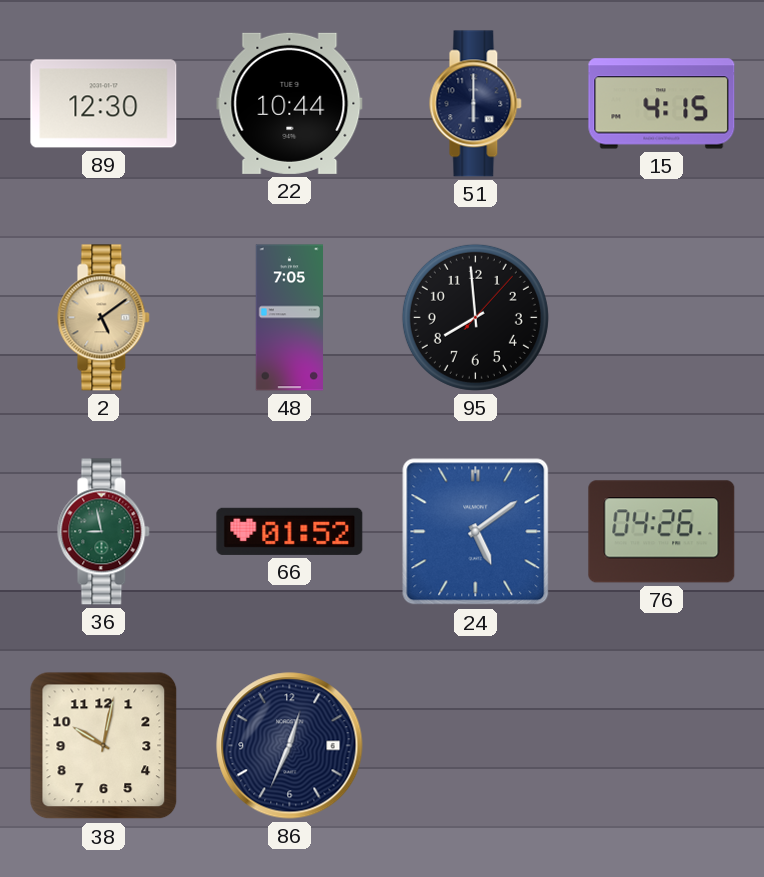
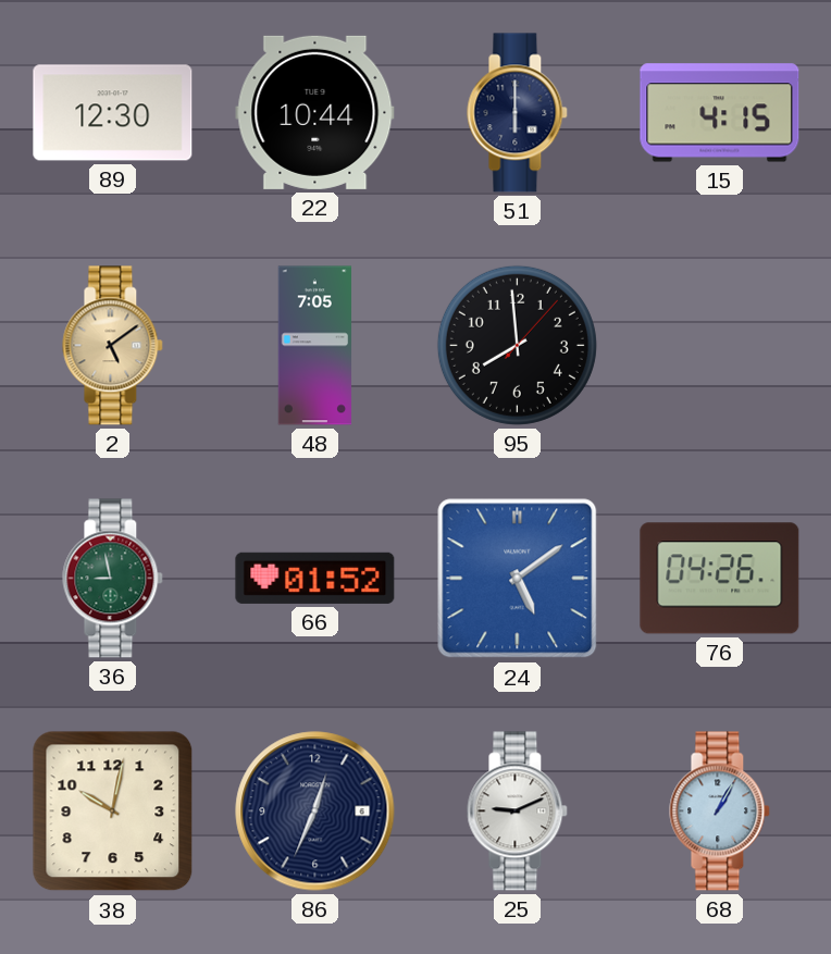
25: none -> 9:11
68: none -> 1:05
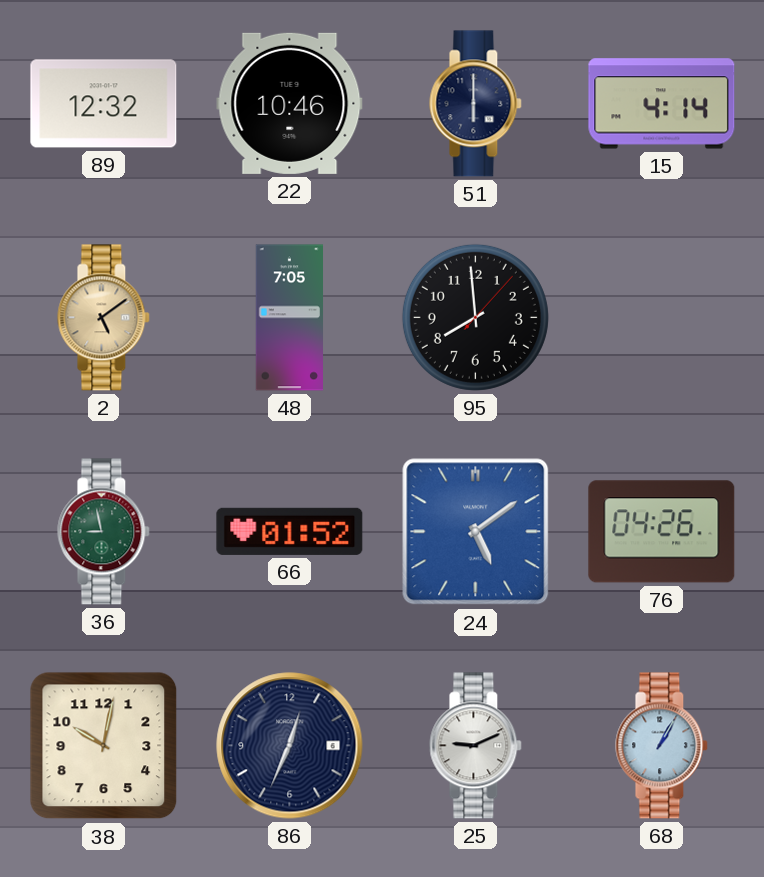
89: 12:30 -> 12:32
22: 10:44 -> 10:46
15: 4:15 -> 4:14
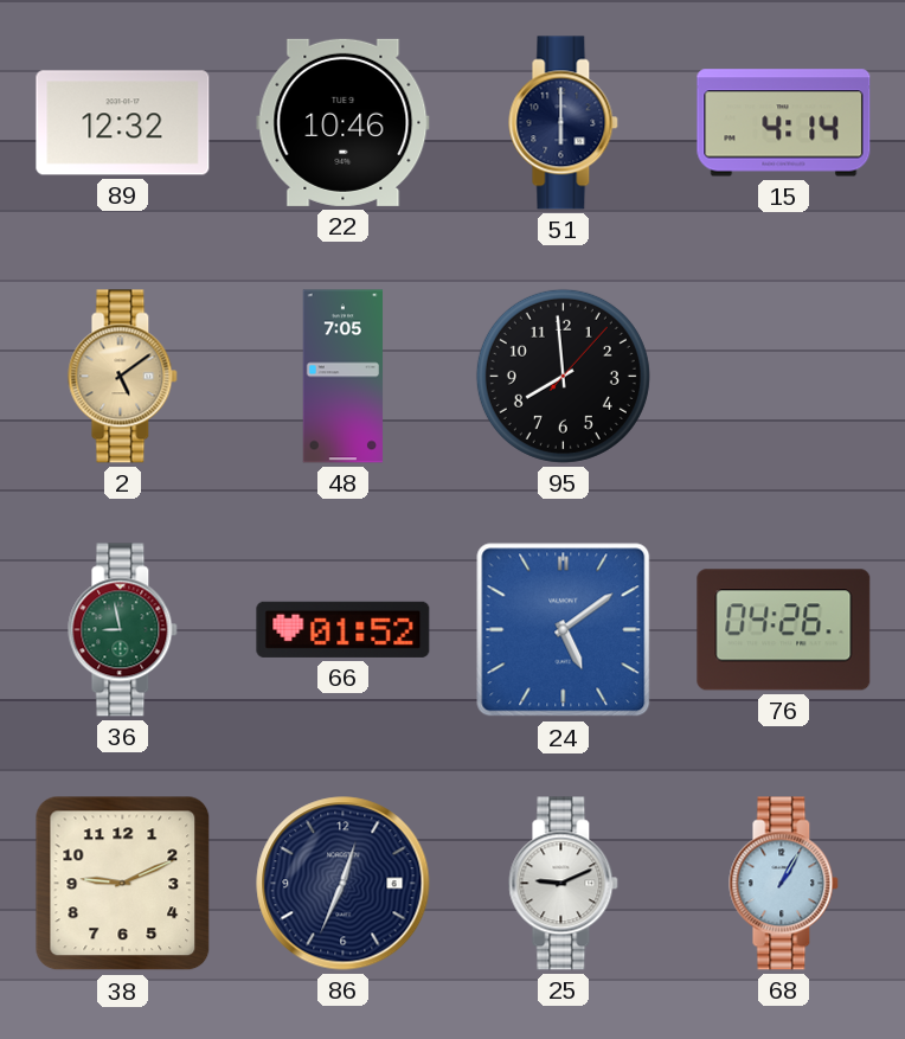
38: 10:02 -> 9:11
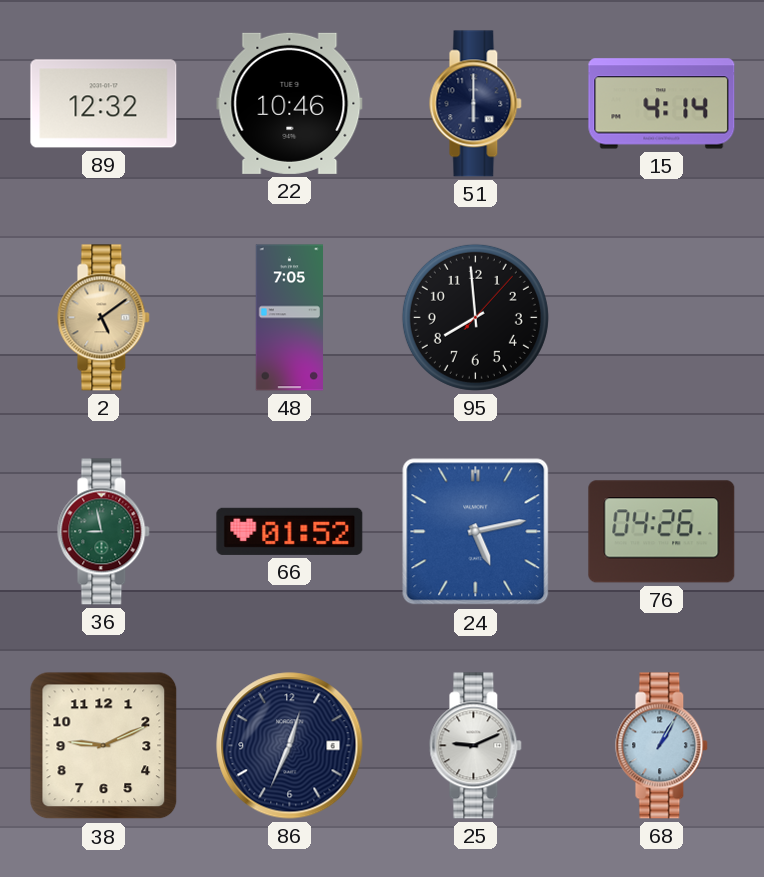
24: 5:09 -> 5:13
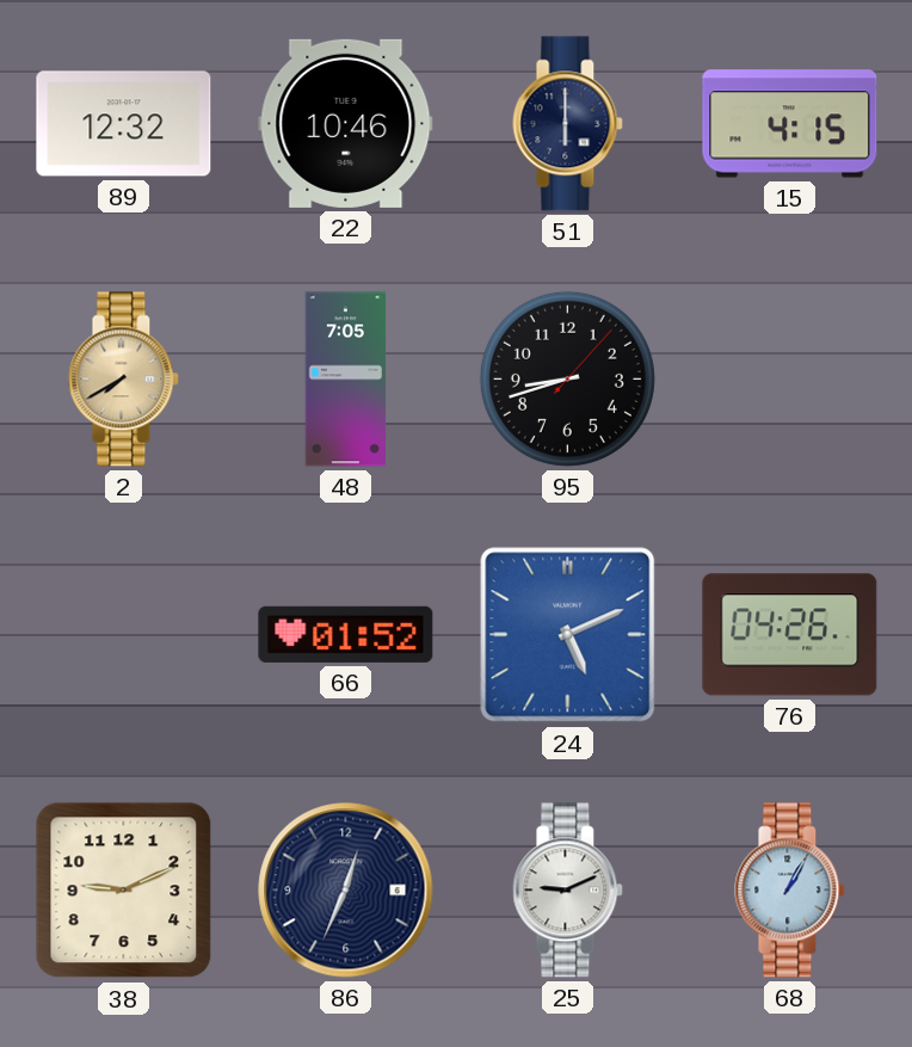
15: 4:14 -> 4:15
2: 5:09 -> 7:40
95: 7:59 -> 8:42
36: 8:58 -> none
24: 5:13 -> 5:11
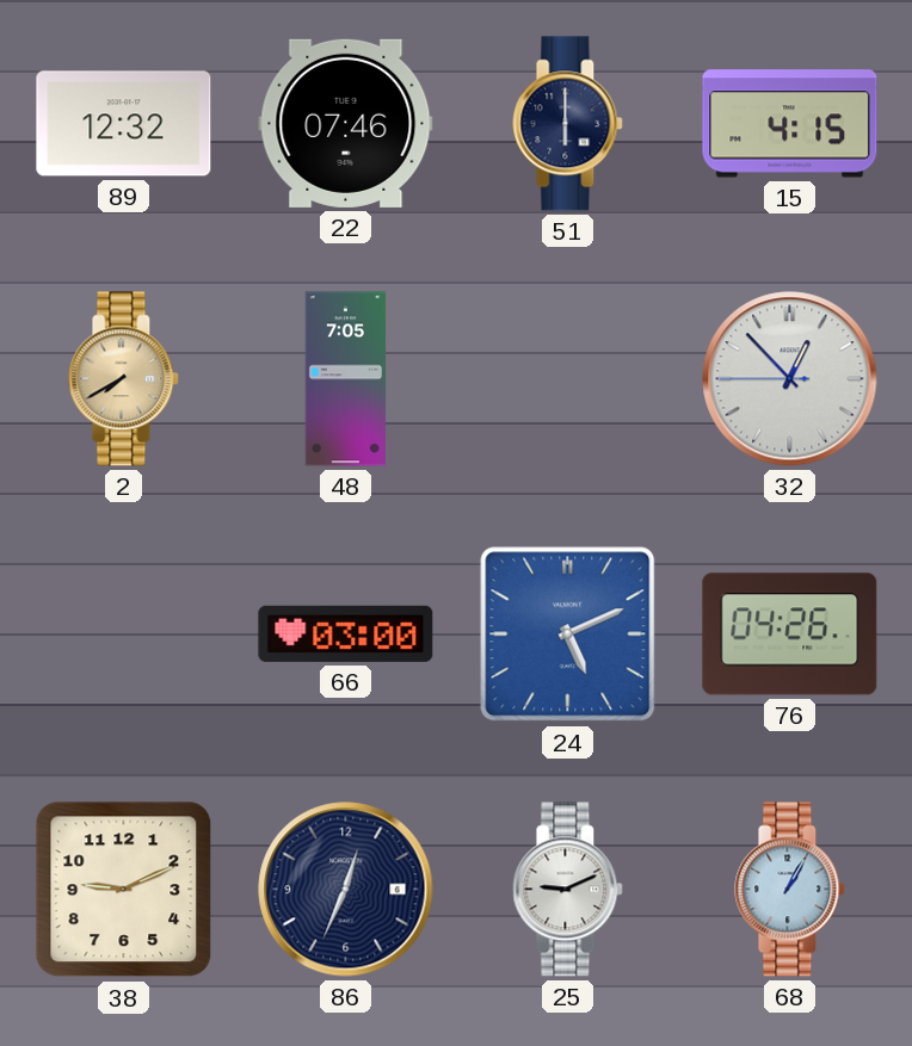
22: 10:46 -> 07:46
95: 8:42 -> none
32: none -> 12:52
66: 01:52 -> 03:00
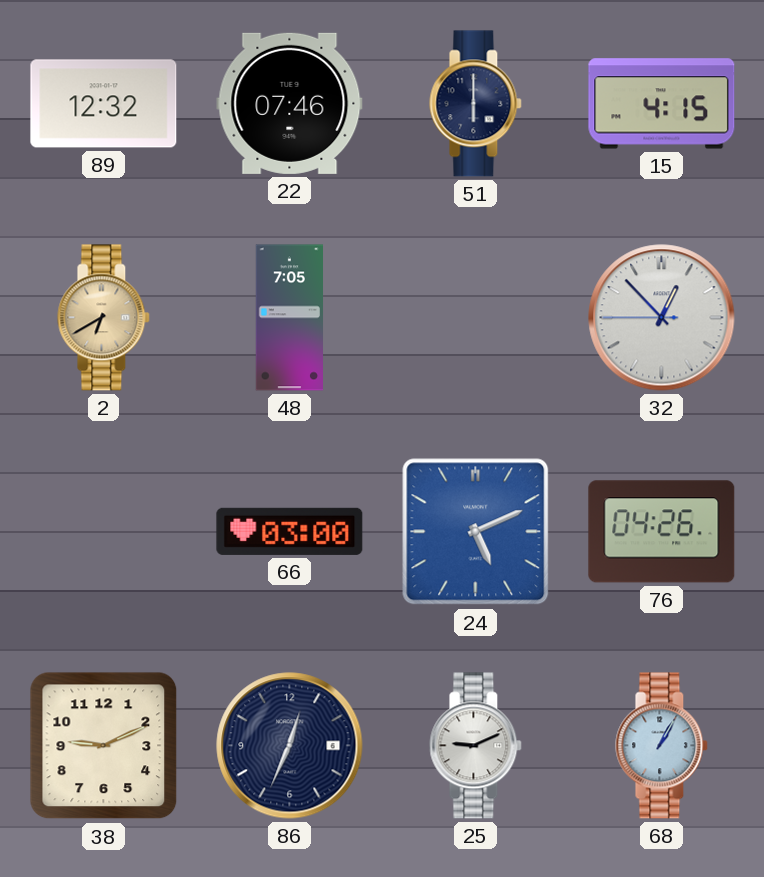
2: 7:40 -> 6:40
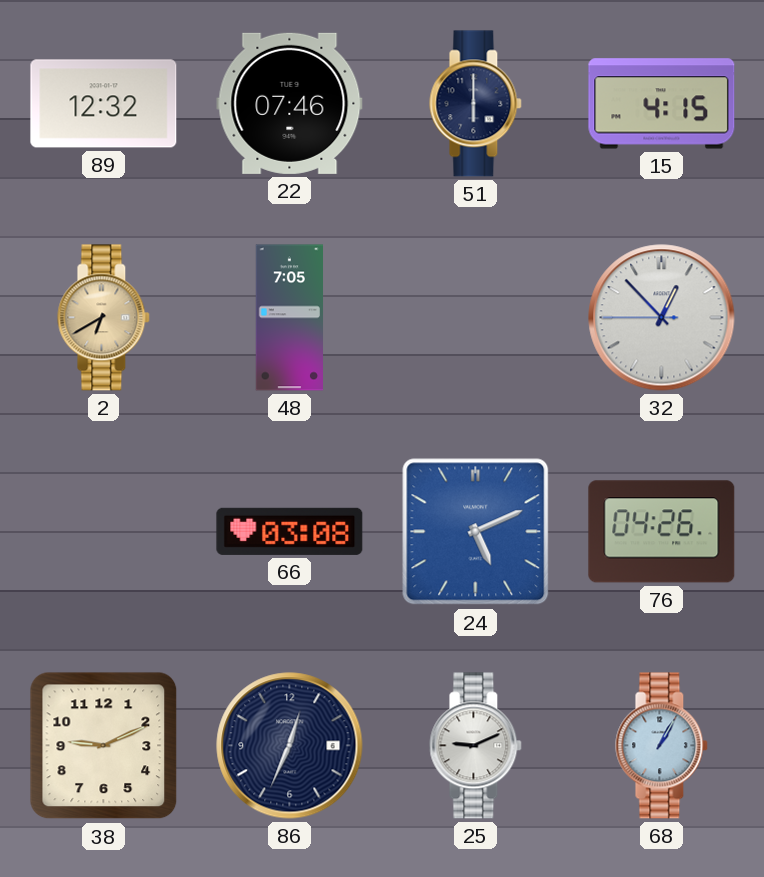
66: 03:00 -> 03:08
